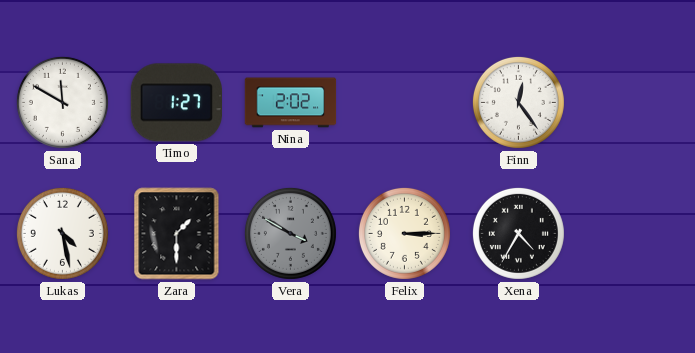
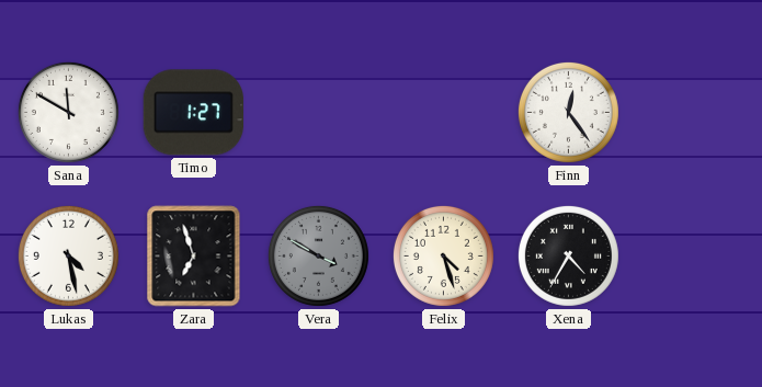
Nina: 2:02 -> none
Zara: 1:30 -> 6:57
Felix: 3:15 -> 4:27
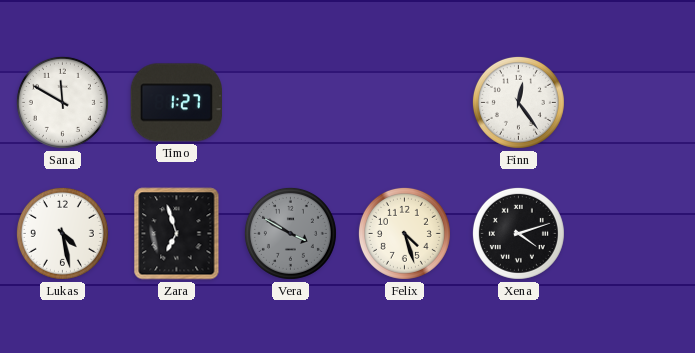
Xena: 4:35 -> 4:12
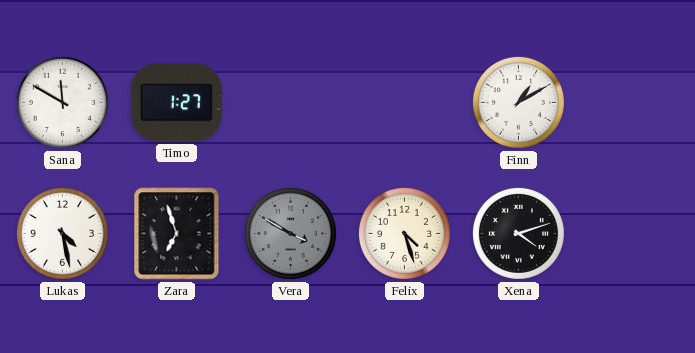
Finn: 12:24 -> 1:10
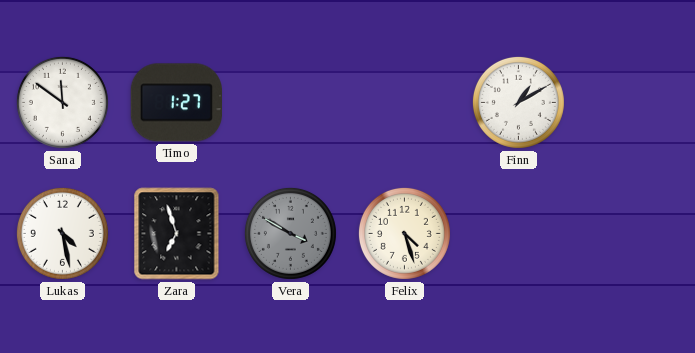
Sana: 11:50 -> 11:51
Xena: 4:12 -> none
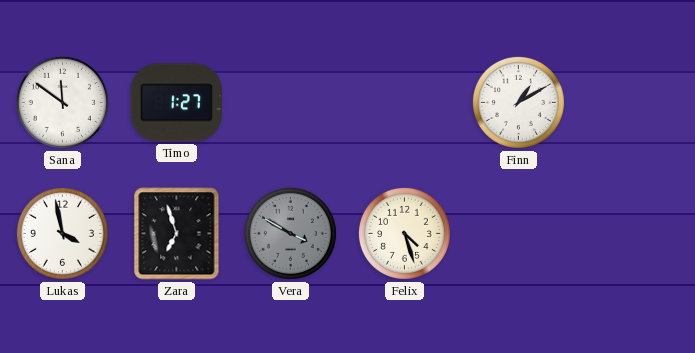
Lukas: 4:28 -> 3:58
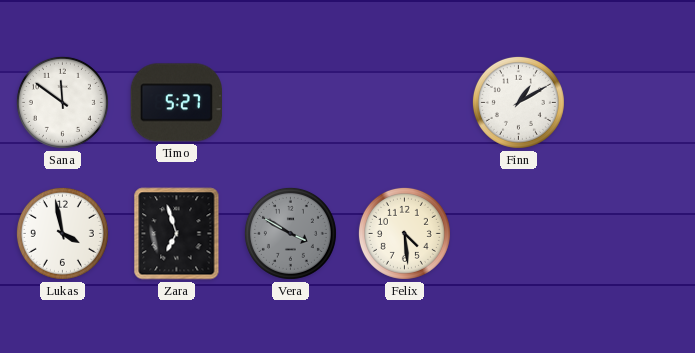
Timo: 1:27 -> 5:27
Felix: 4:27 -> 4:29
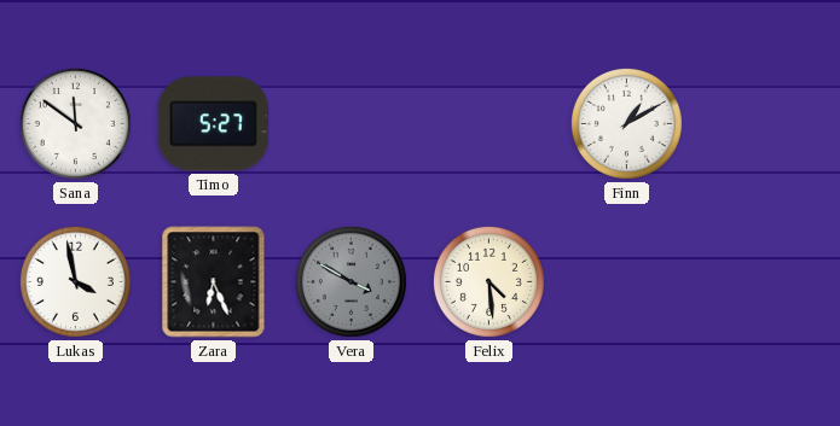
Zara: 6:57 -> 6:26
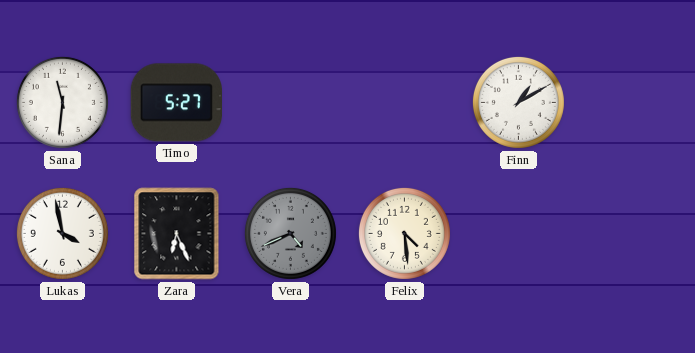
Sana: 11:51 -> 11:31
Vera: 3:50 -> 4:41
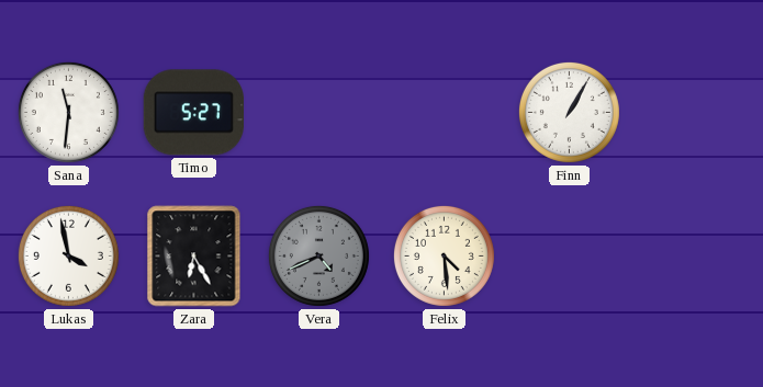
Finn: 1:10 -> 1:05
Zara: 6:26 -> 6:25
